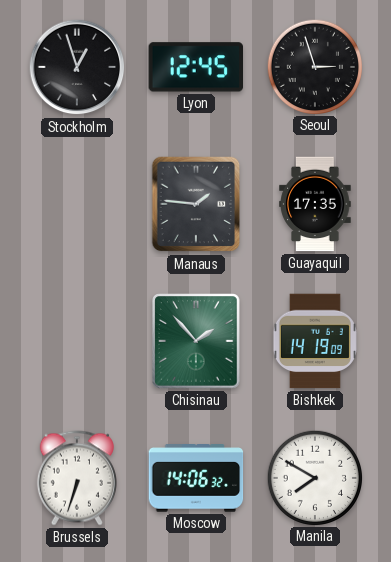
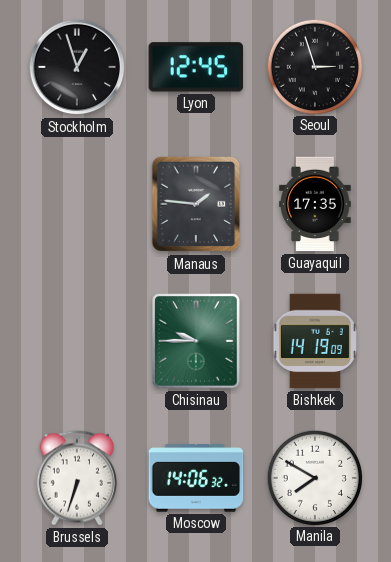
Chisinau: 1:53 -> 9:45
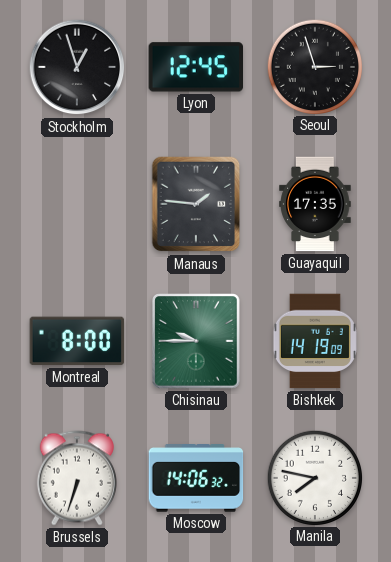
Montreal: none -> 8:00
Manila: 7:50 -> 7:47
